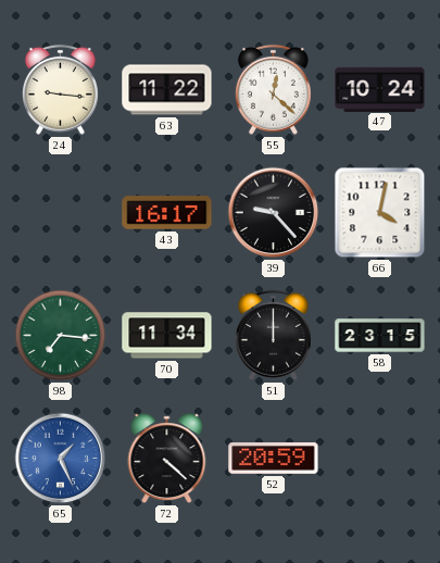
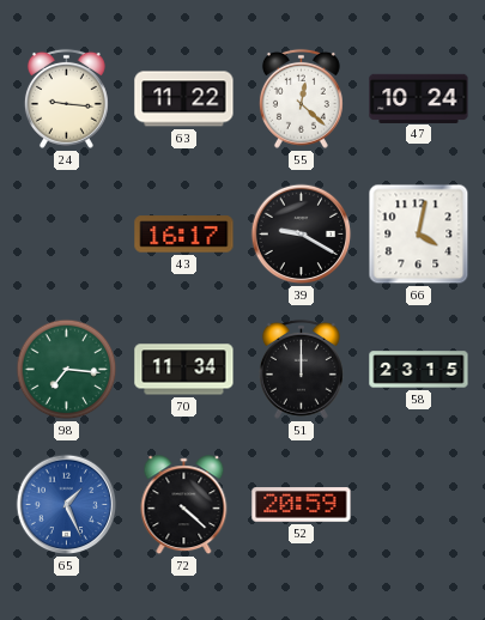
39: 9:23 -> 9:20
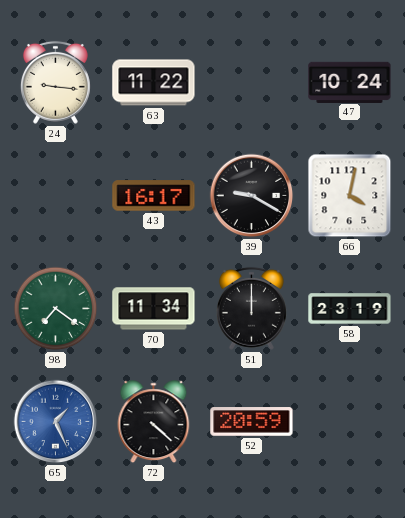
55: 12:22 -> none
98: 7:16 -> 7:21
58: 23:15 -> 23:19
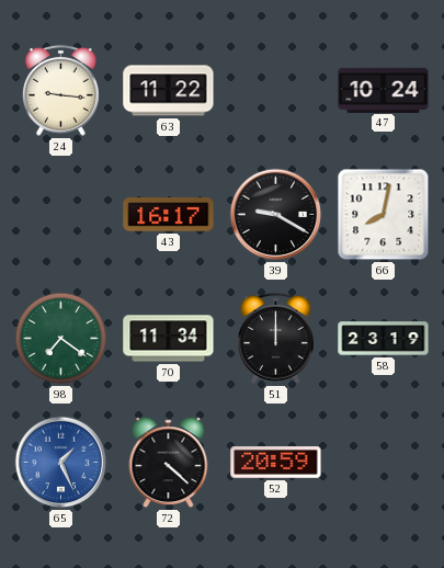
66: 4:02 -> 8:02
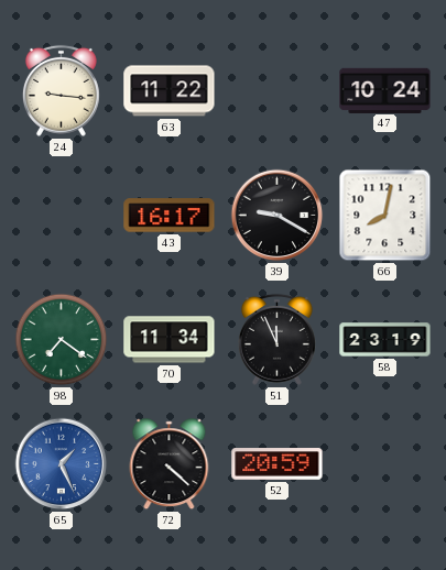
51: 12:00 -> 11:56
